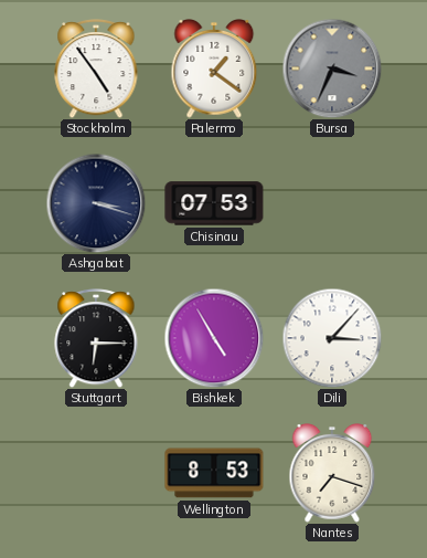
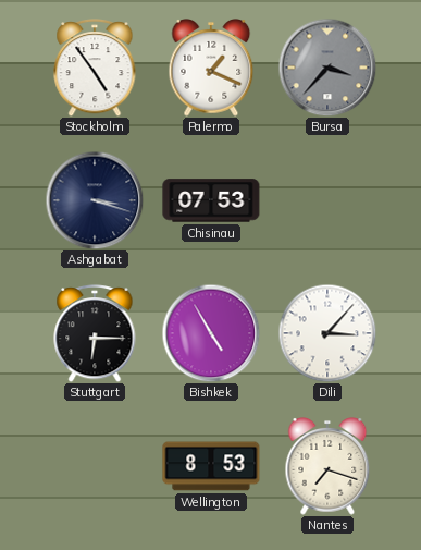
Palermo: 1:21 -> 1:19
Bursa: 3:34 -> 3:37
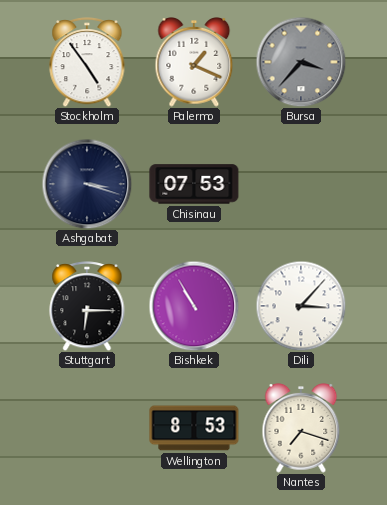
Bishkek: 4:55 -> 10:55
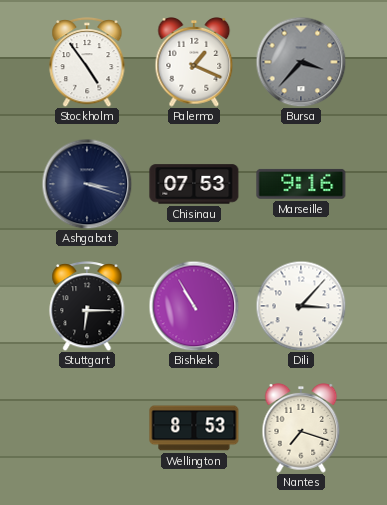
Marseille: none -> 9:16
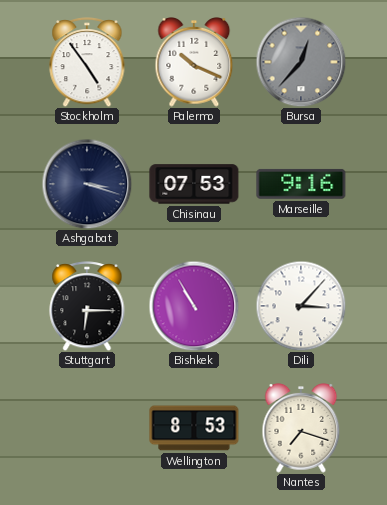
Palermo: 1:19 -> 10:19
Bursa: 3:37 -> 12:37
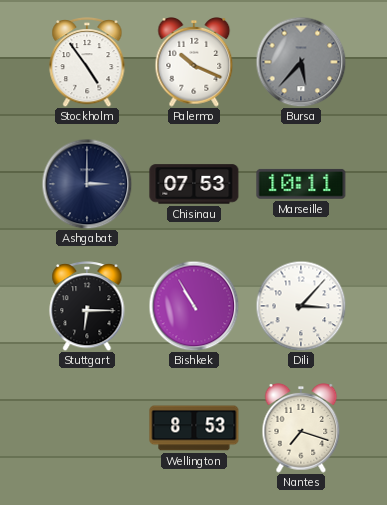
Bursa: 12:37 -> 5:37
Ashgabat: 3:18 -> 3:00
Marseille: 9:16 -> 10:11
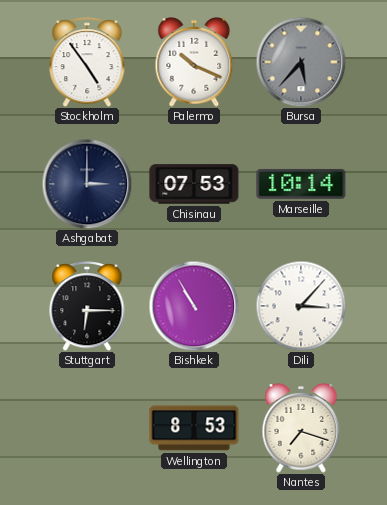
Marseille: 10:11 -> 10:14
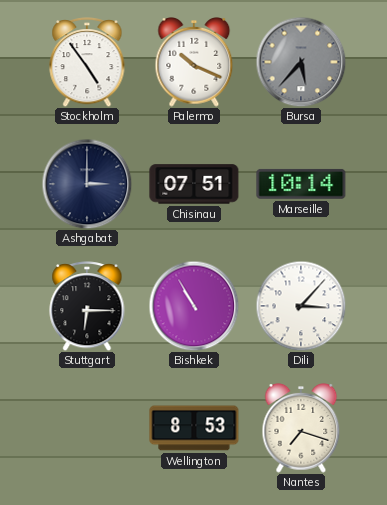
Chisinau: 07:53 -> 07:51
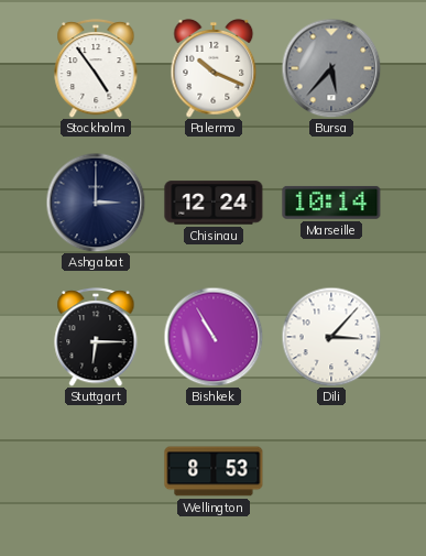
Chisinau: 07:51 -> 12:24
Nantes: 7:18 -> none
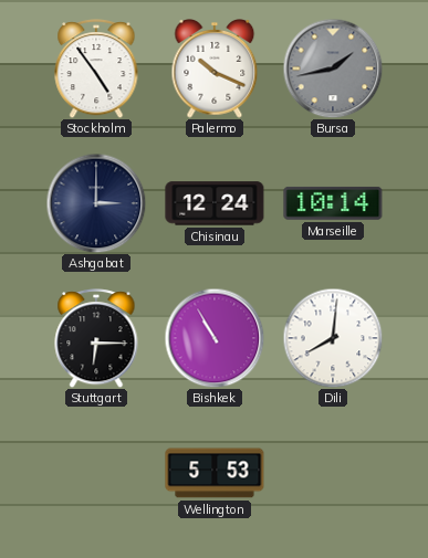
Bursa: 5:37 -> 1:43
Dili: 3:07 -> 8:01
Wellington: 8:53 -> 5:53
